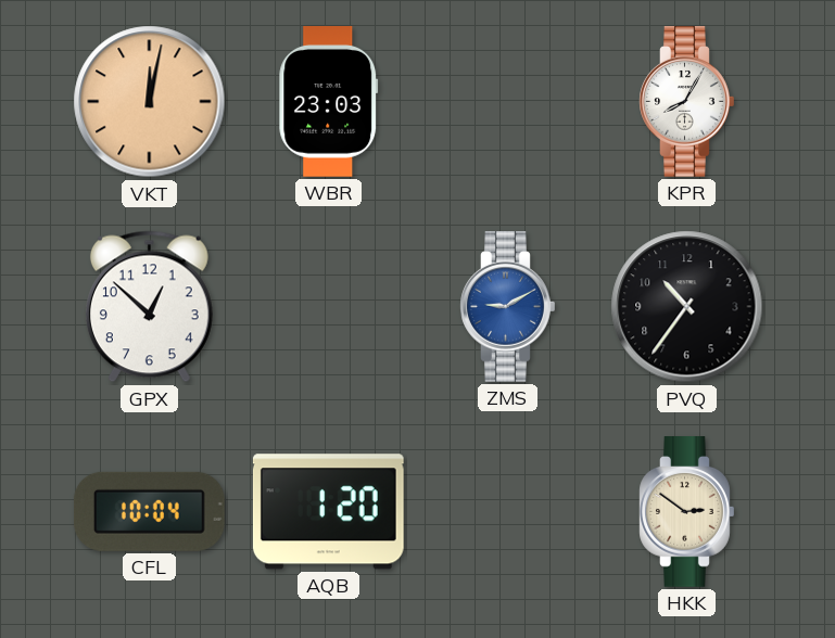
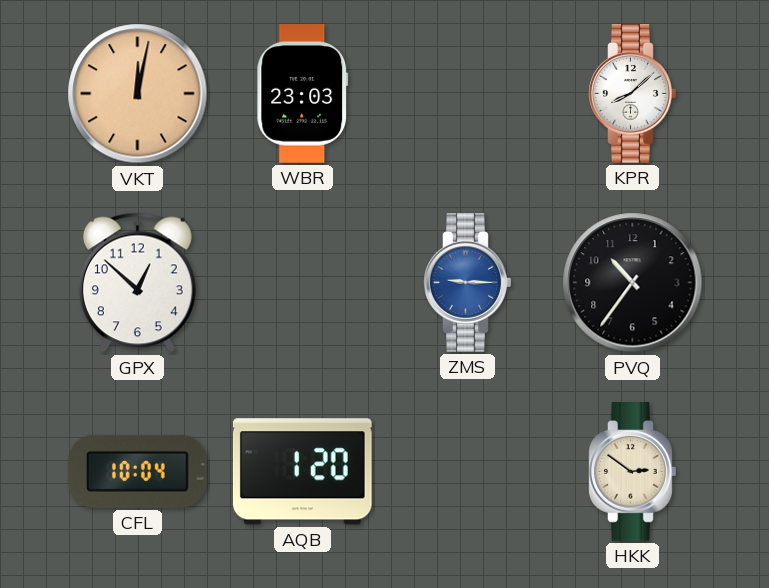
KPR: 8:05 -> 8:08
ZMS: 9:10 -> 9:15
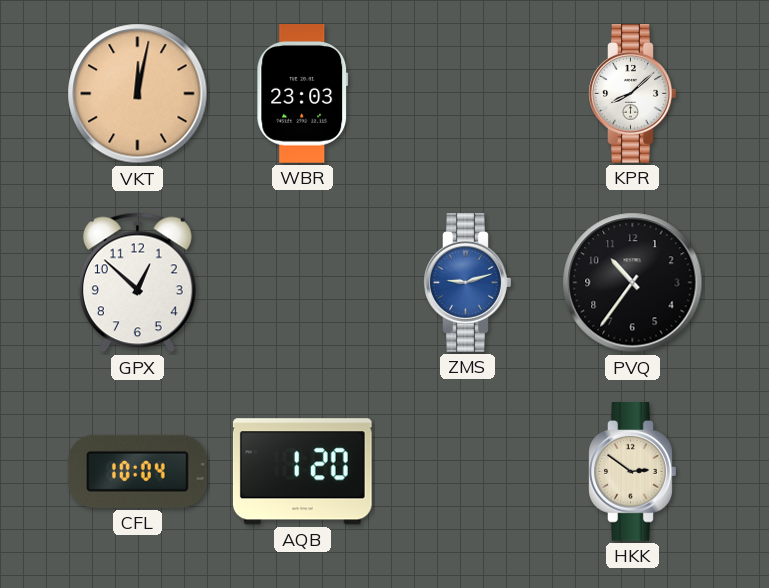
ZMS: 9:15 -> 9:12
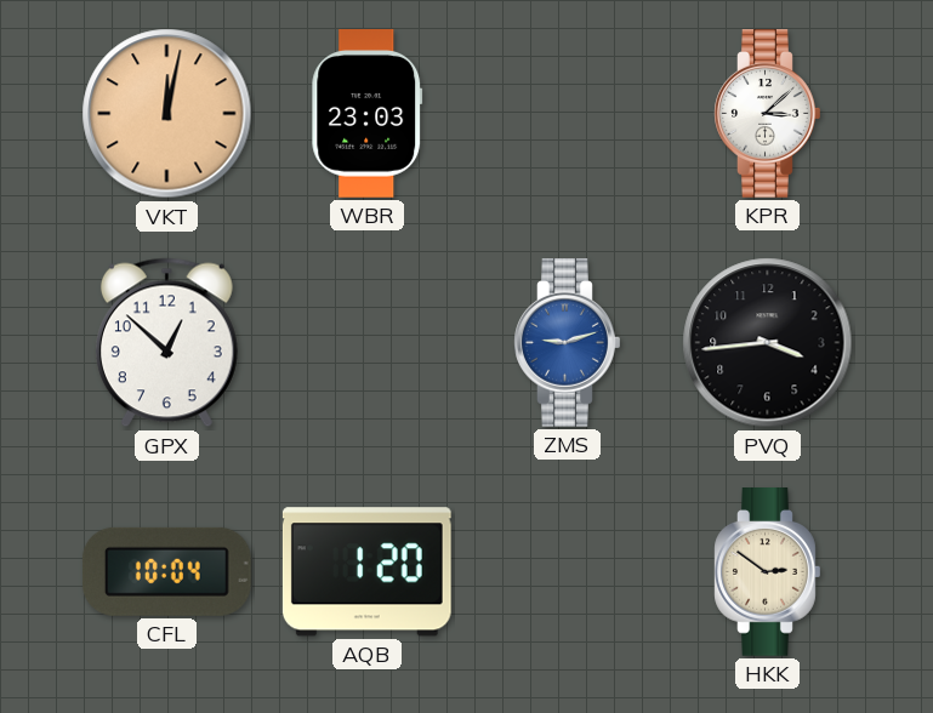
KPR: 8:08 -> 3:08
PVQ: 10:36 -> 3:44
